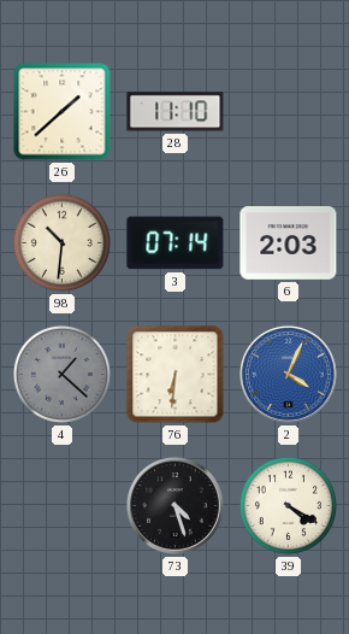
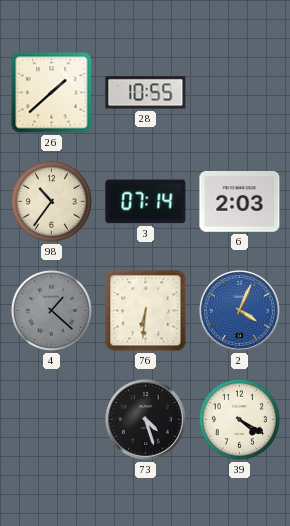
28: 11:10 -> 10:55
98: 10:31 -> 10:36
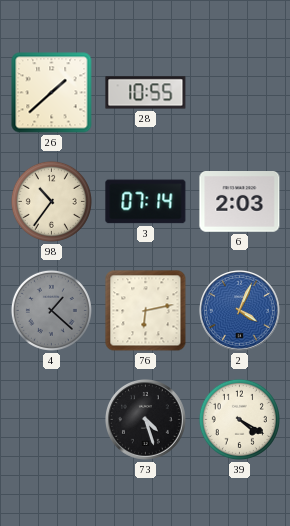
76: 6:31 -> 6:13
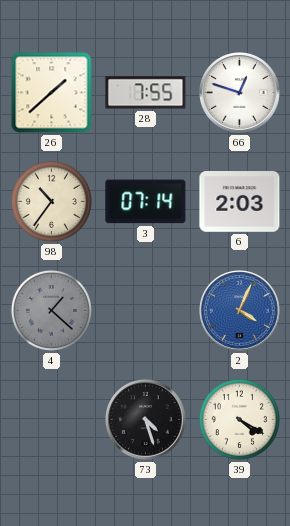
28: 10:55 -> 7:55
66: none -> 12:48
76: 6:13 -> none
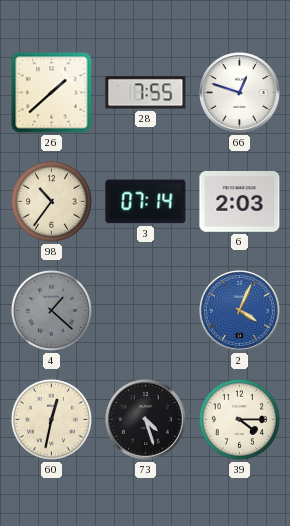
60: none -> 12:32
39: 4:20 -> 4:15
